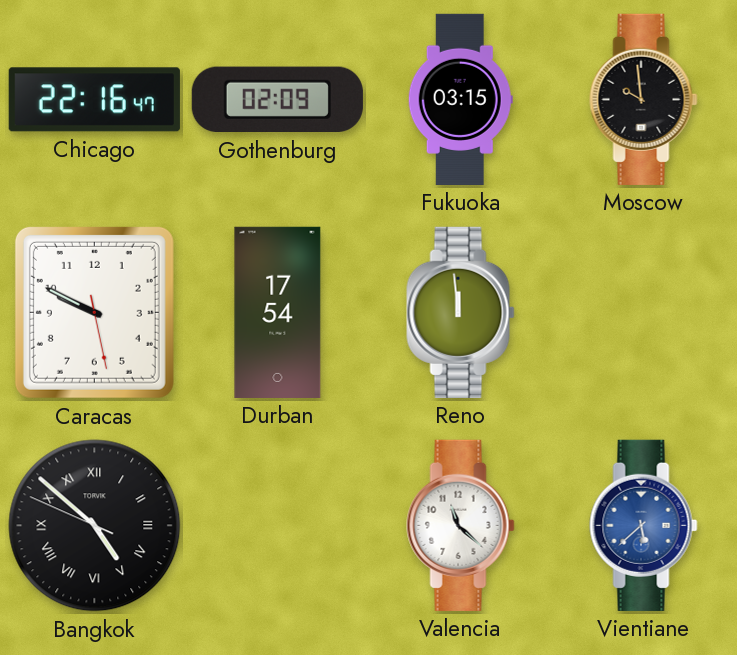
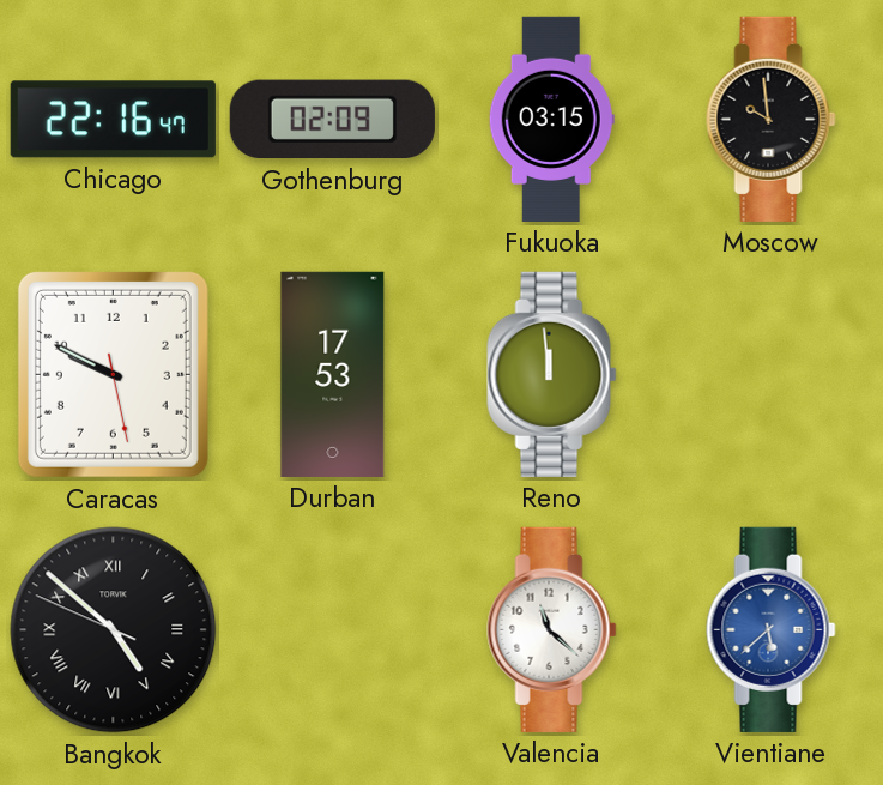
Durban: 17:54 -> 17:53
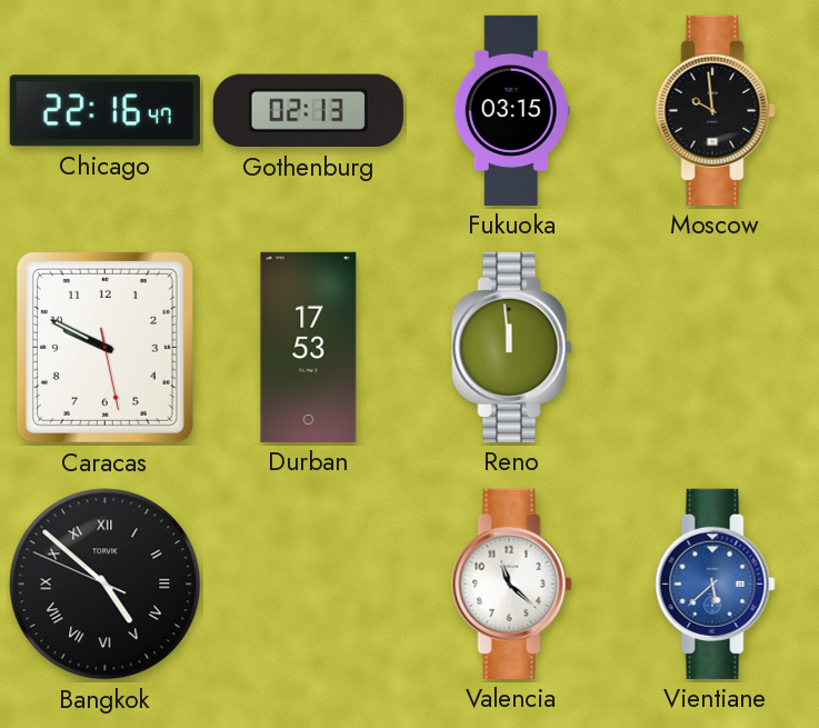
Gothenburg: 02:09 -> 02:13
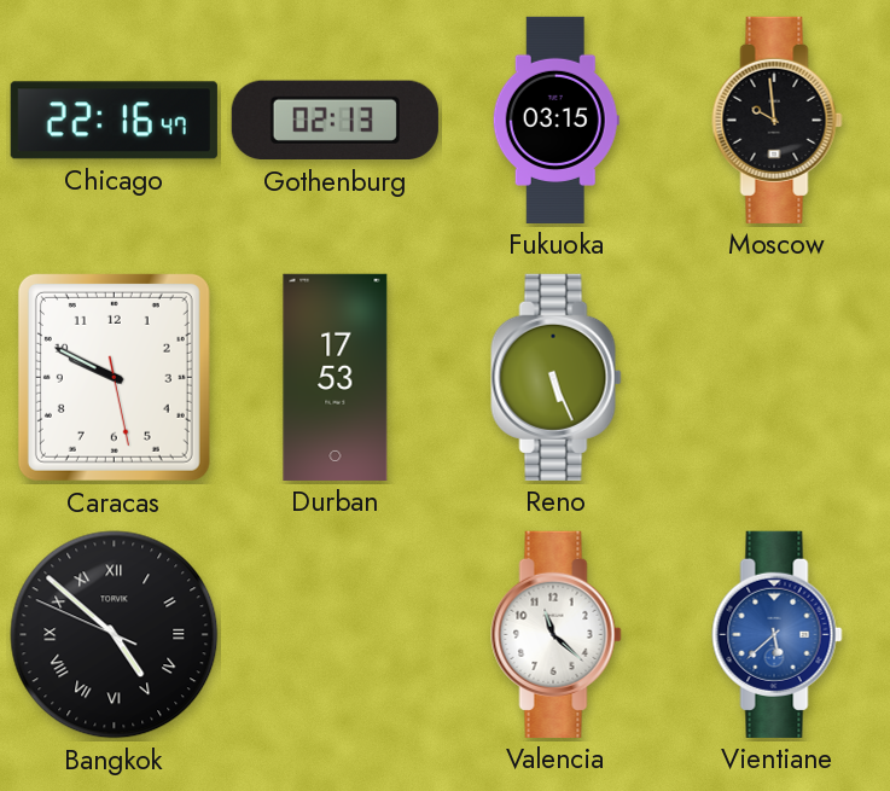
Reno: 11:59 -> 5:26
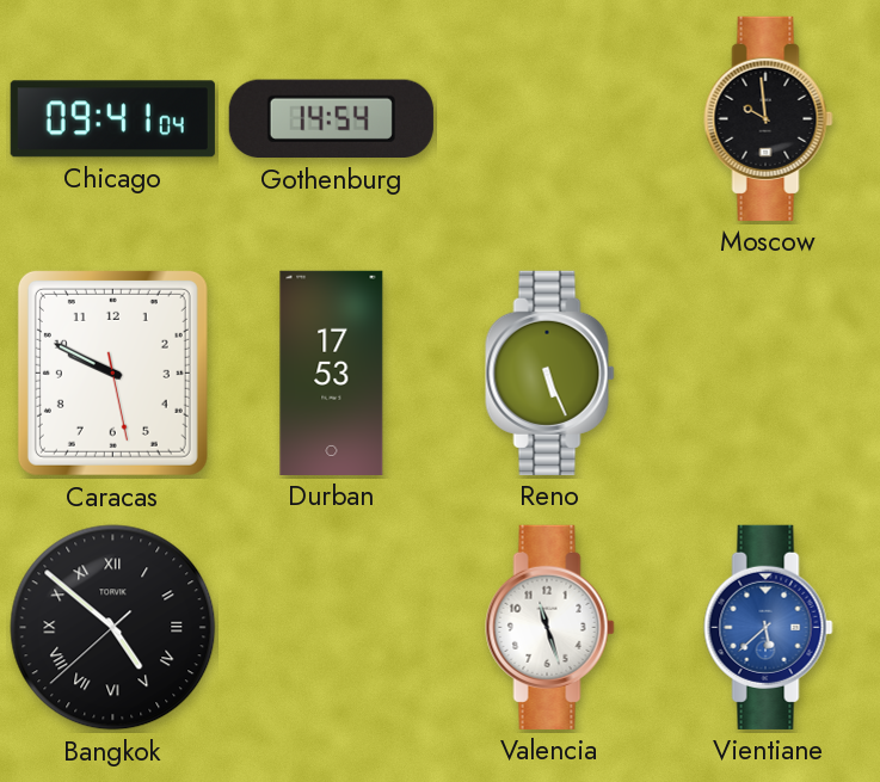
Chicago: 22:16 -> 09:41
Gothenburg: 02:13 -> 14:54
Fukuoka: 03:15 -> none
Bangkok: 4:51:49 -> 4:51:38
Valencia: 11:22 -> 11:27
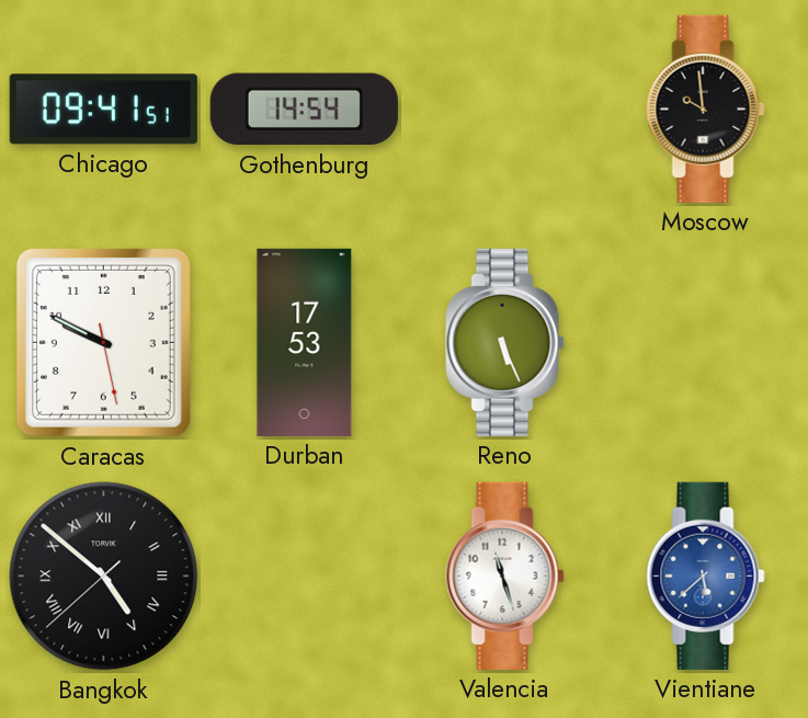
Chicago: 09:41:04 -> 09:41:51
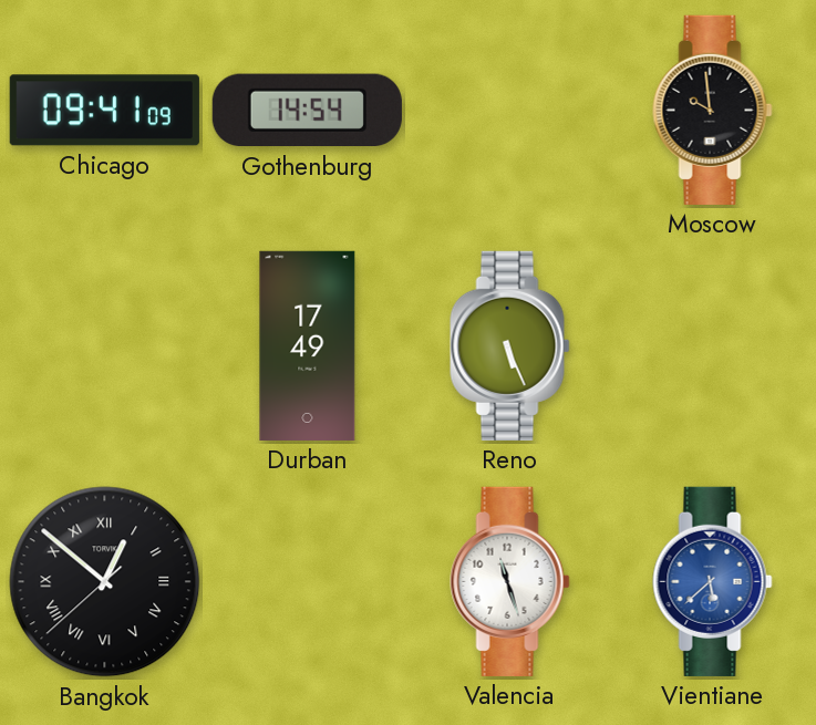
Chicago: 09:41:51 -> 09:41:09
Caracas: 9:49 -> none
Durban: 17:53 -> 17:49
Bangkok: 4:51 -> 12:51
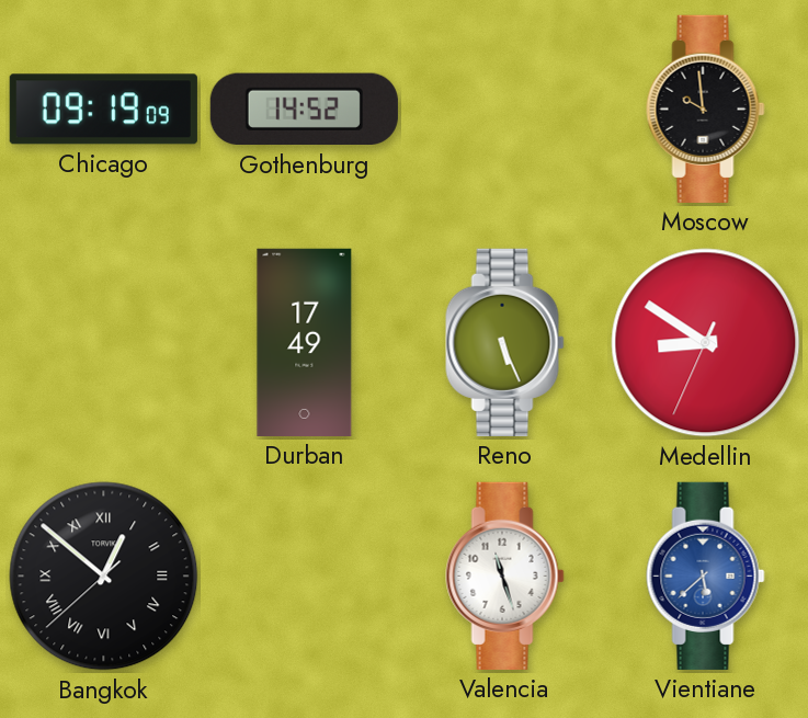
Chicago: 09:41 -> 09:19
Gothenburg: 14:54 -> 14:52
Medellin: none -> 8:50
